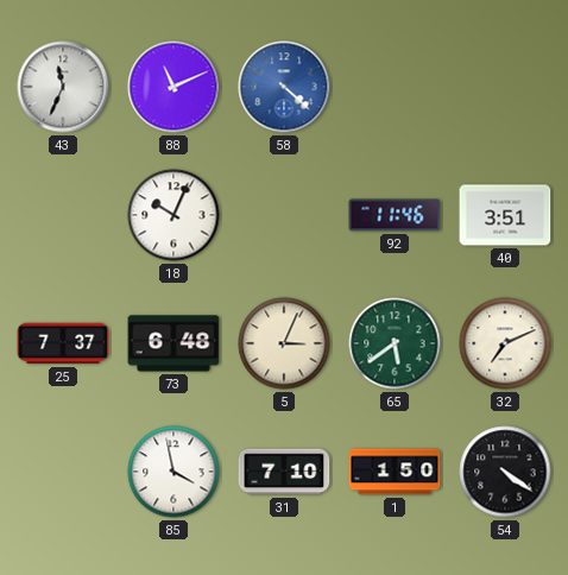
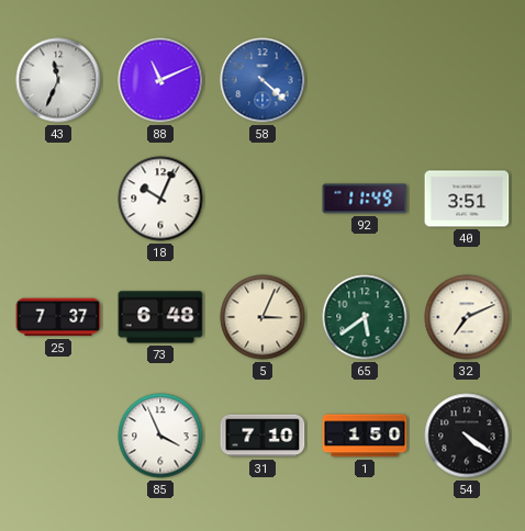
92: 11:46 -> 11:49
85: 3:58 -> 3:56
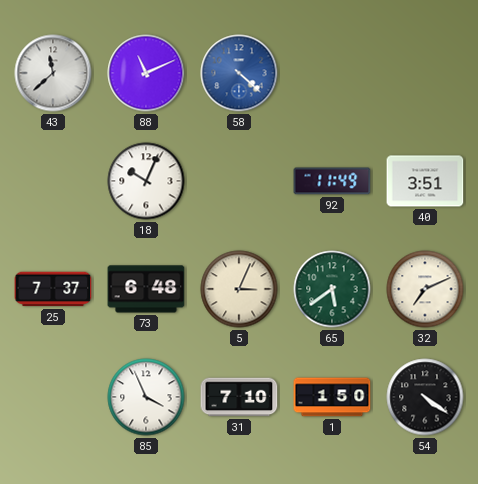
43: 11:34 -> 11:38
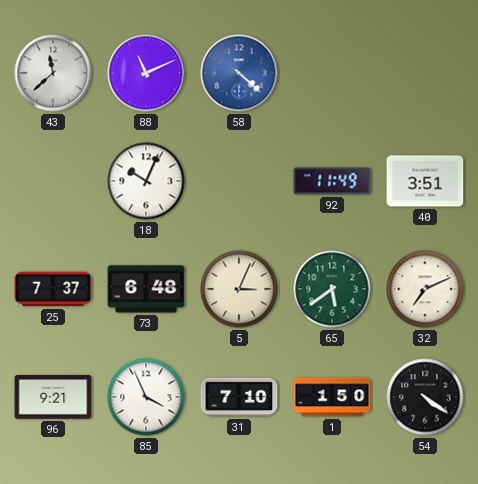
96: none -> 9:21
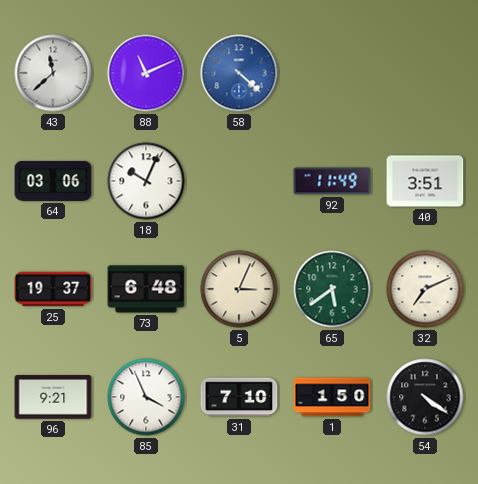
64: none -> 03:06
25: 7:37 -> 19:37
